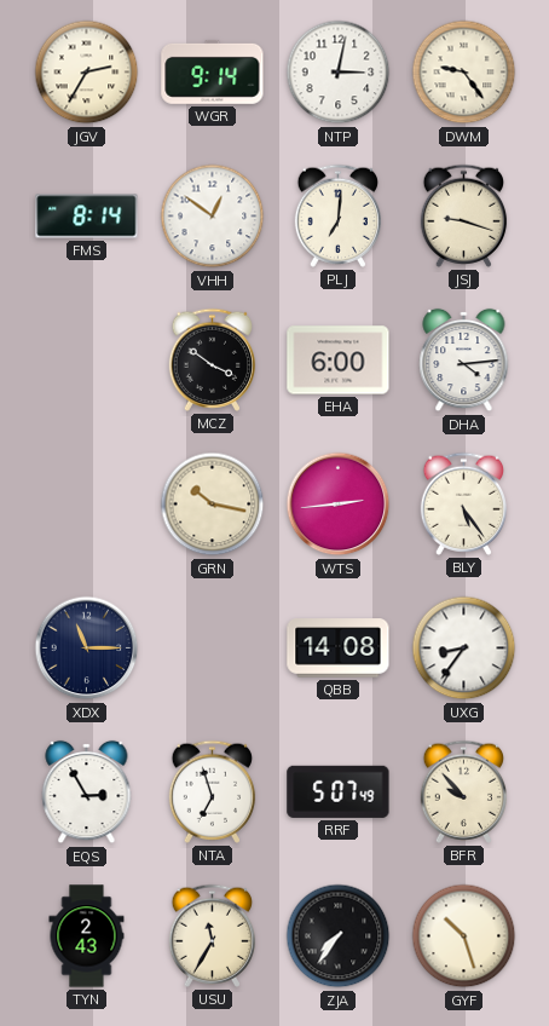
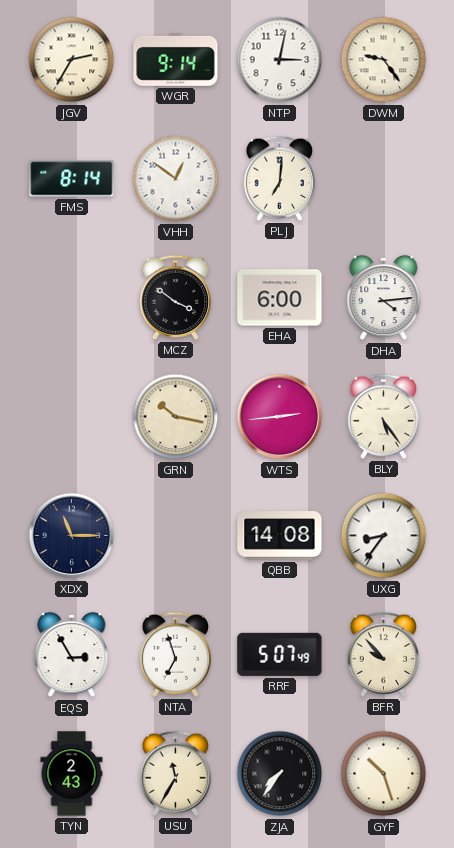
JSJ: 9:18 -> none
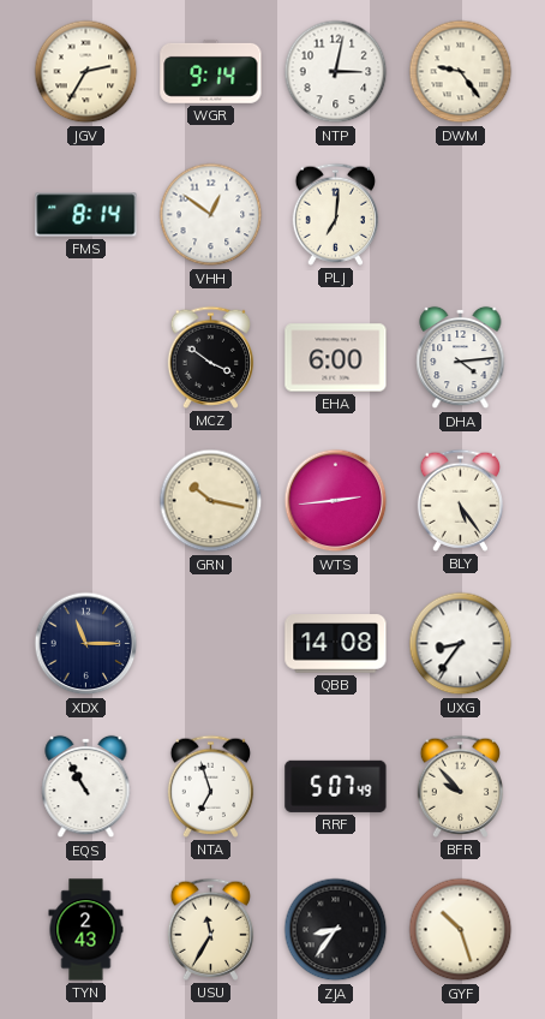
EQS: 2:55 -> 10:55
ZJA: 7:36 -> 8:36
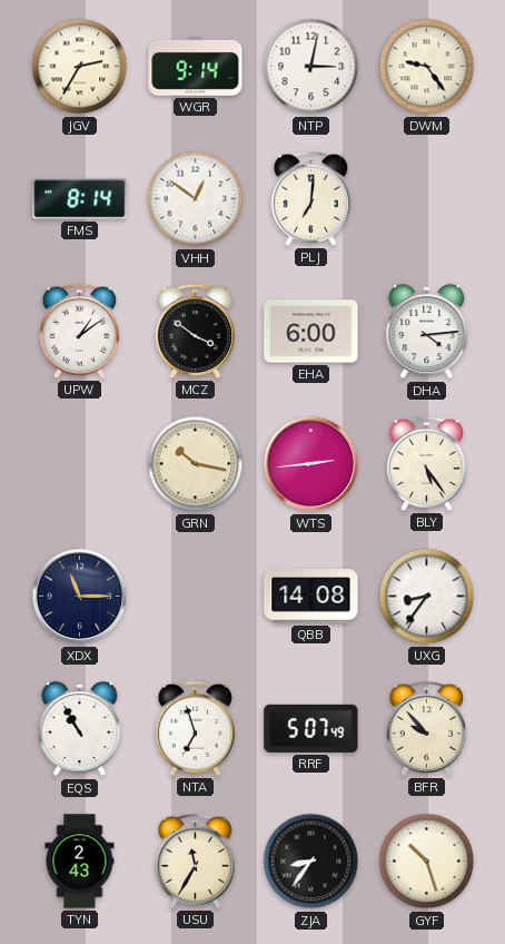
UPW: none -> 1:09
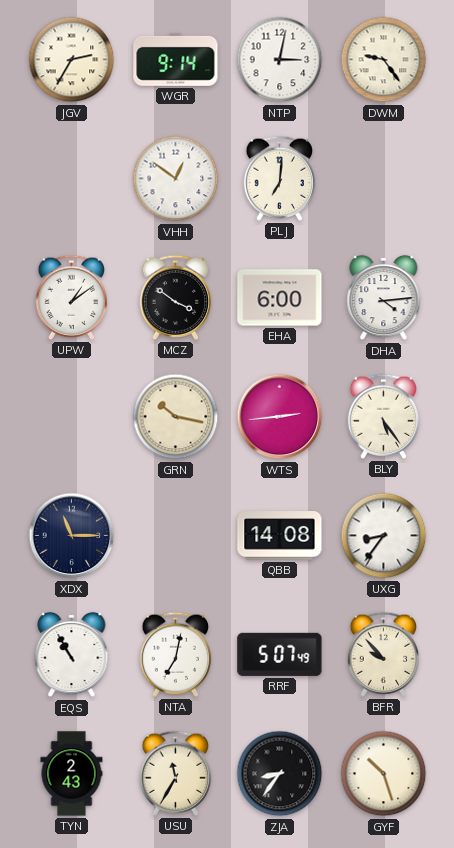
FMS: 8:14 -> none
NTA: 6:57 -> 7:02
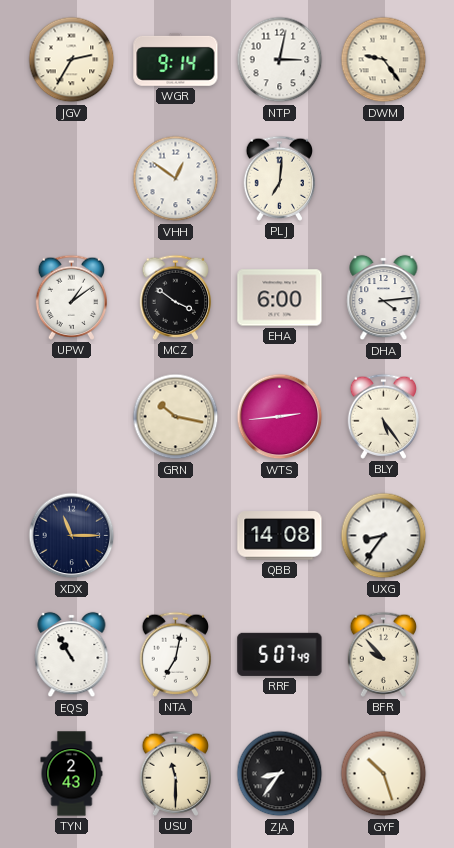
USU: 11:35 -> 11:30
